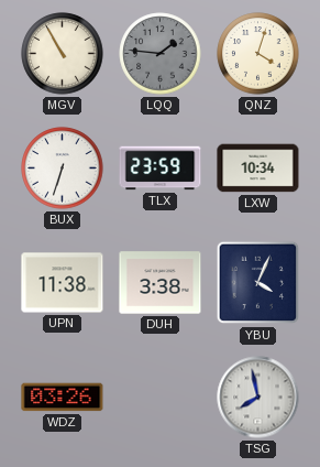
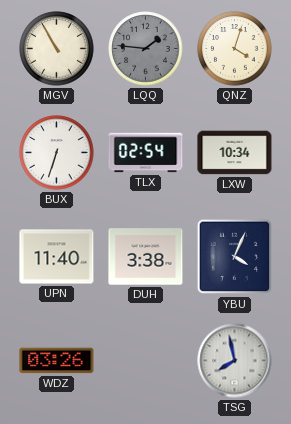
TLX: 23:59 -> 02:54
UPN: 11:38 -> 11:40
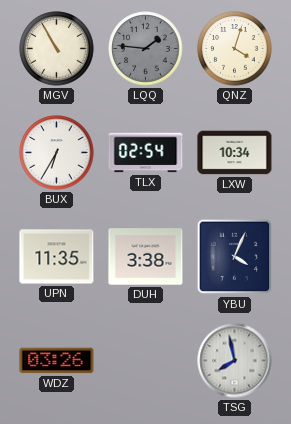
BUX: 6:33 -> 6:35
UPN: 11:40 -> 11:35
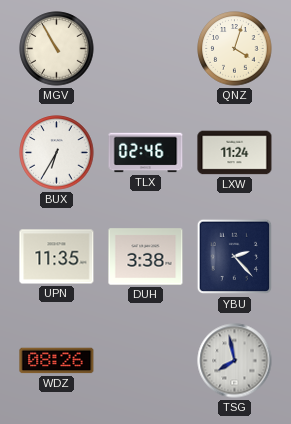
LQQ: 1:46 -> none
TLX: 02:54 -> 02:46
LXW: 10:34 -> 11:24
YBU: 4:04 -> 2:23
WDZ: 03:26 -> 08:26
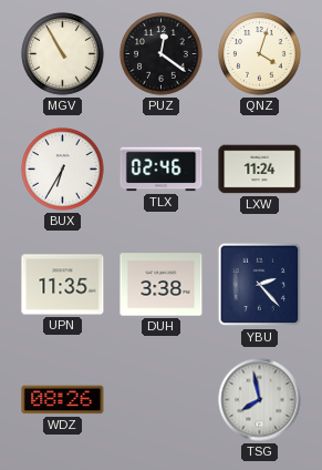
PUZ: none -> 12:21
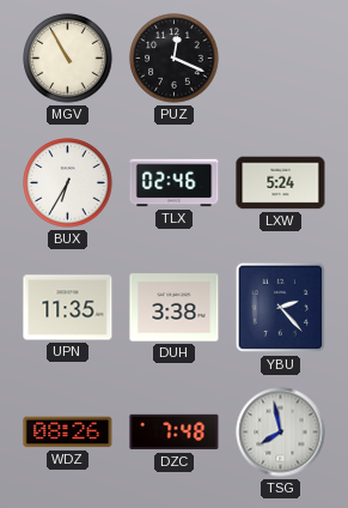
PUZ: 12:21 -> 12:19
QNZ: 4:03 -> none
LXW: 11:24 -> 5:24
DZC: none -> 7:48
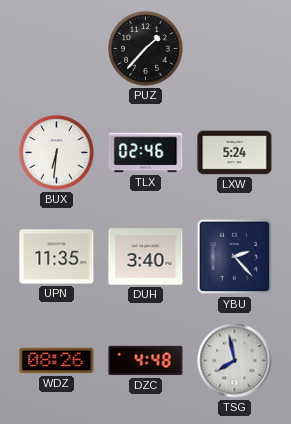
MGV: 10:55 -> none
PUZ: 12:19 -> 1:37
BUX: 6:35 -> 6:31
DUH: 3:38 -> 3:40
DZC: 7:48 -> 4:48
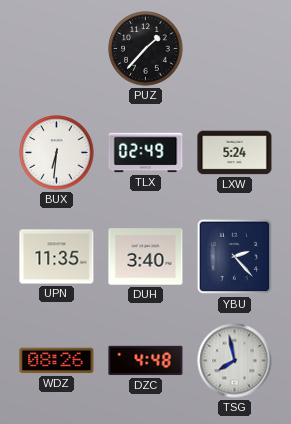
TLX: 02:46 -> 02:49
